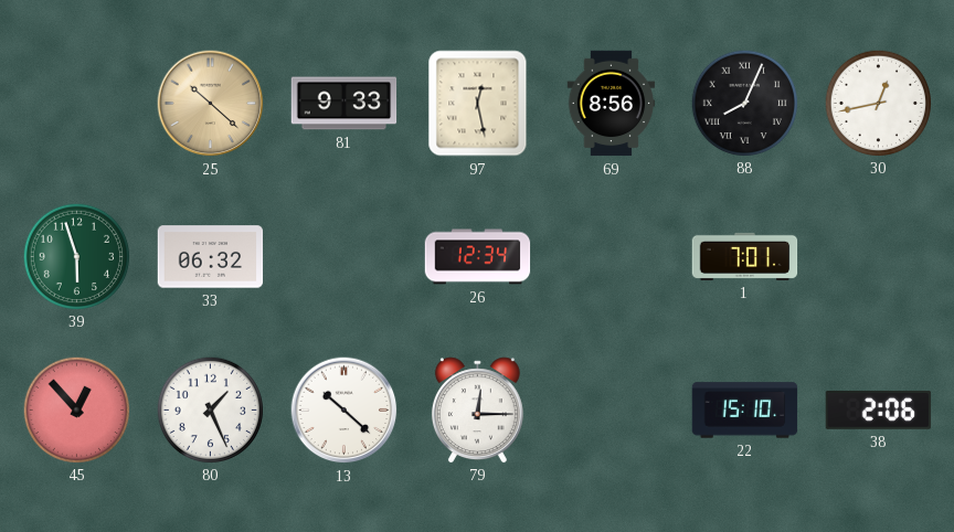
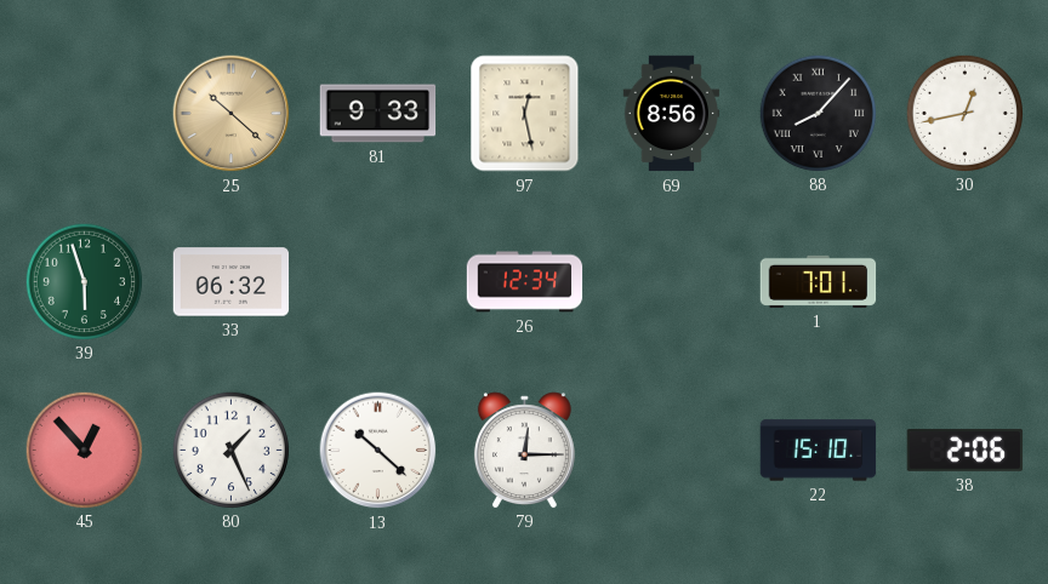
88: 8:04 -> 8:07
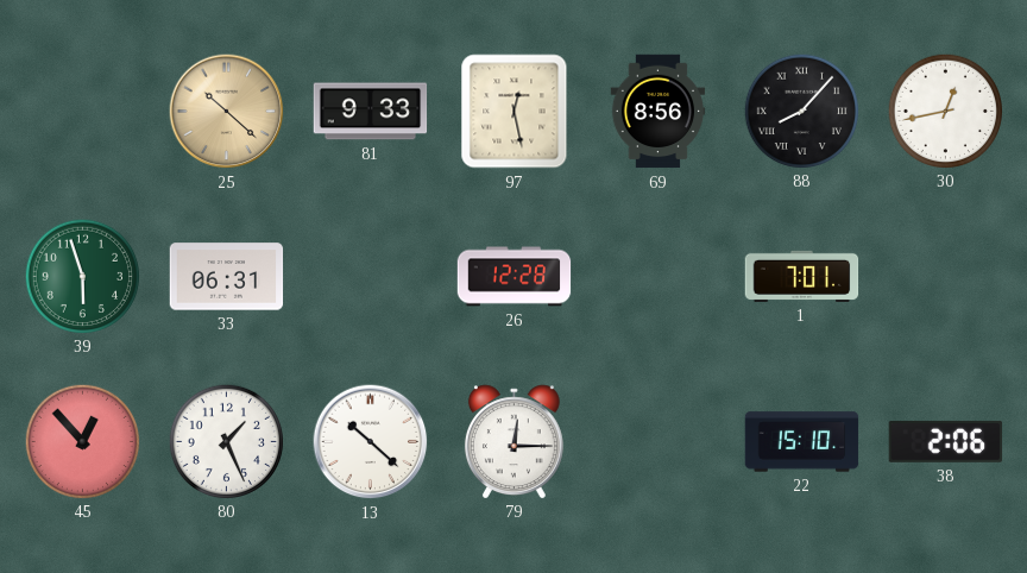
33: 06:32 -> 06:31
26: 12:34 -> 12:28
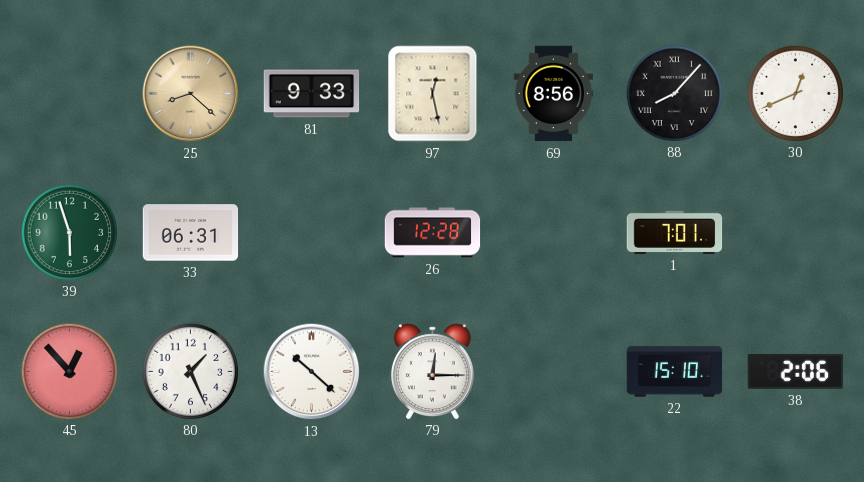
25: 10:22 -> 8:22
30: 12:43 -> 12:41
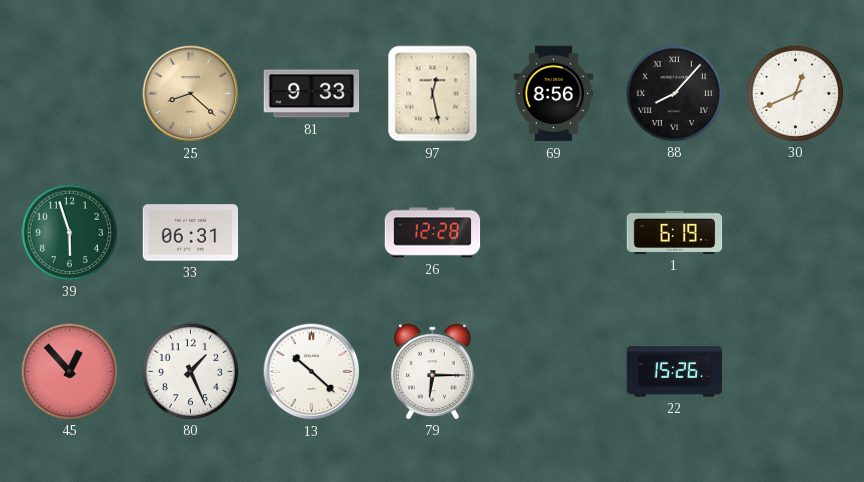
1: 7:01 -> 6:19
79: 12:15 -> 6:15
22: 15:10 -> 15:26
38: 2:06 -> none
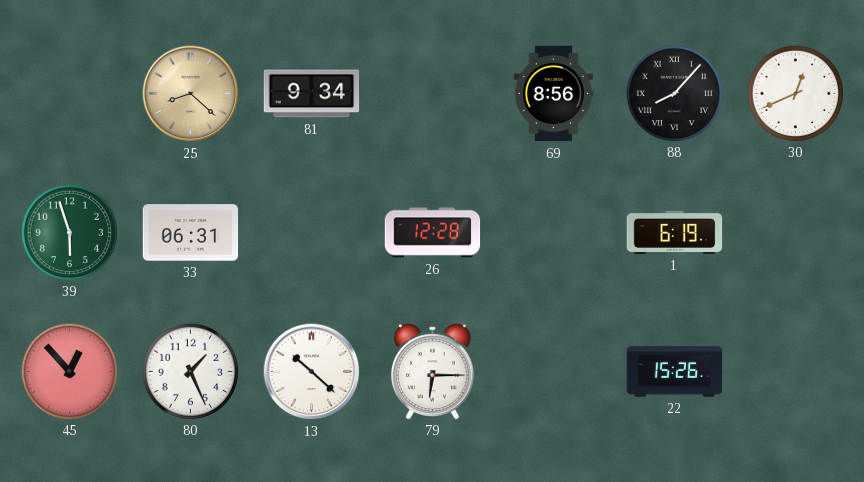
81: 9:33 -> 9:34
97: 12:28 -> none
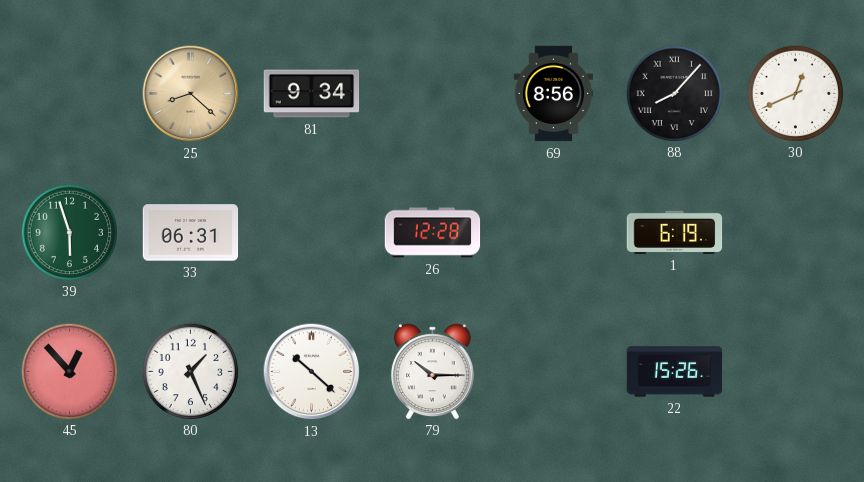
79: 6:15 -> 10:15
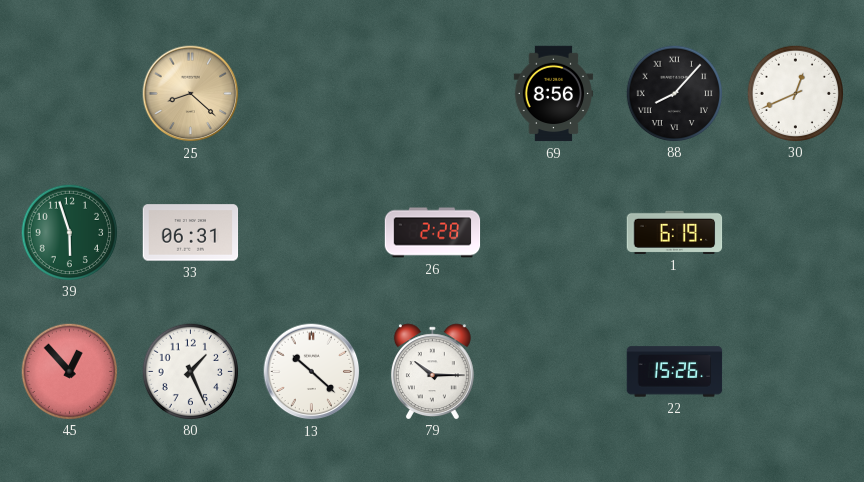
81: 9:34 -> none
26: 12:28 -> 2:28
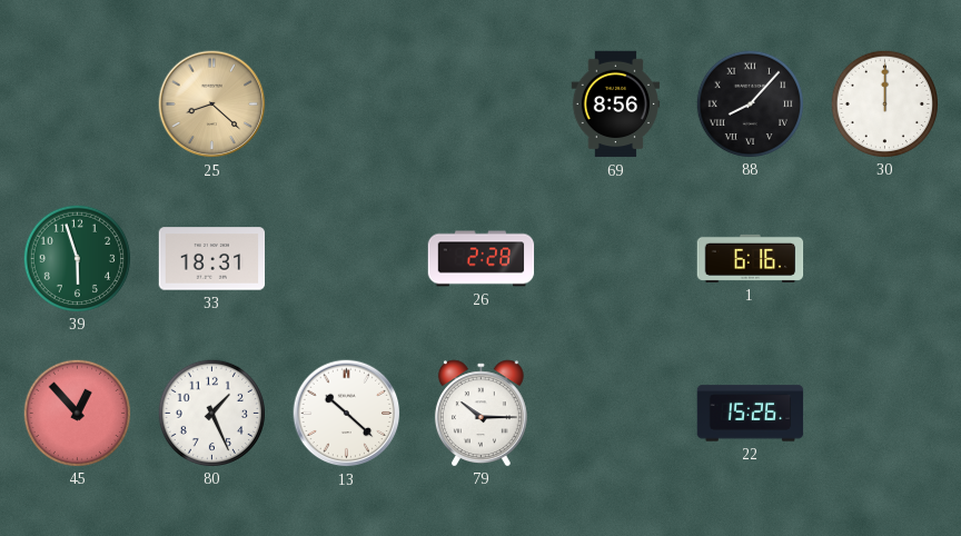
30: 12:41 -> 12:00
33: 06:31 -> 18:31
1: 6:19 -> 6:16
